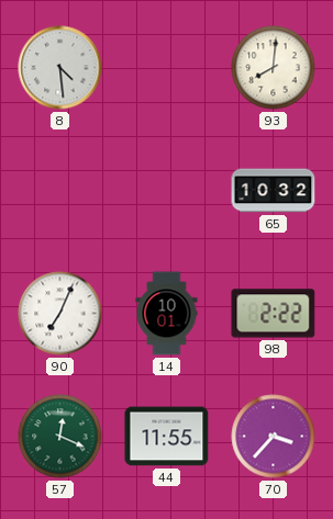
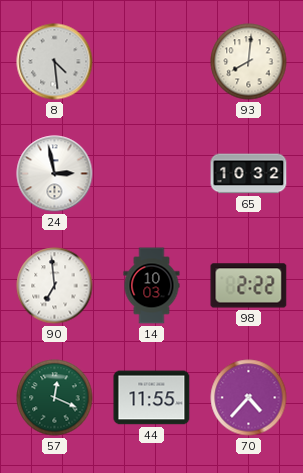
24: none -> 2:58
90: 7:04 -> 6:59
14: 10:01 -> 10:03
70: 3:37 -> 4:37
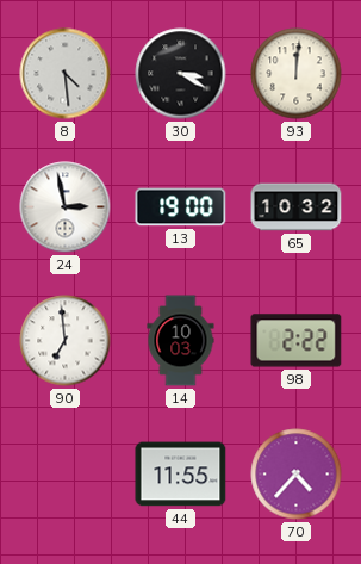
30: none -> 3:20
93: 8:01 -> 12:01
13: none -> 19:00
57: 12:19 -> none
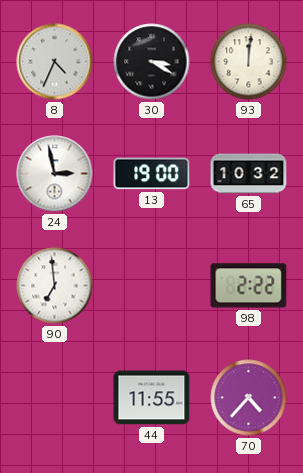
8: 4:29 -> 4:34
14: 10:03 -> none
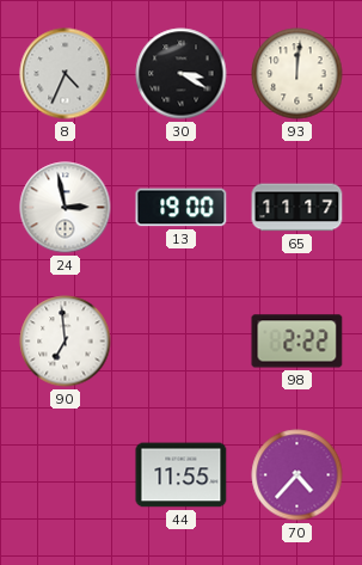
65: 10:32 -> 11:17
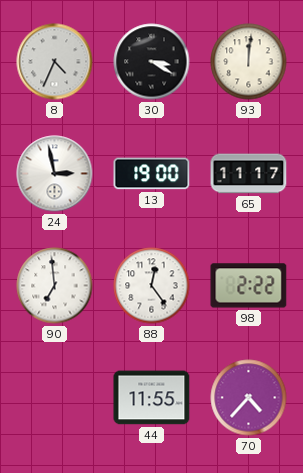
88: none -> 12:24
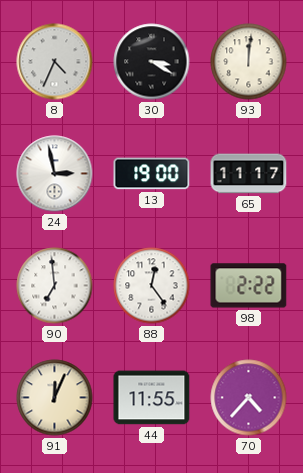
91: none -> 12:04
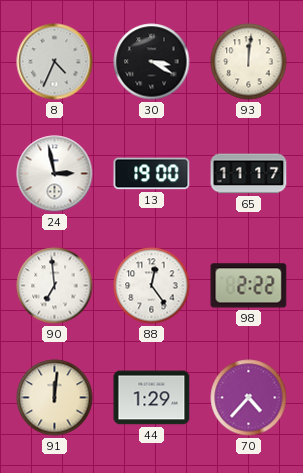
91: 12:04 -> 12:01
44: 11:55 -> 1:29
